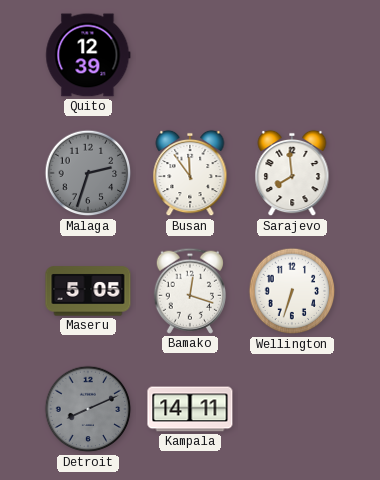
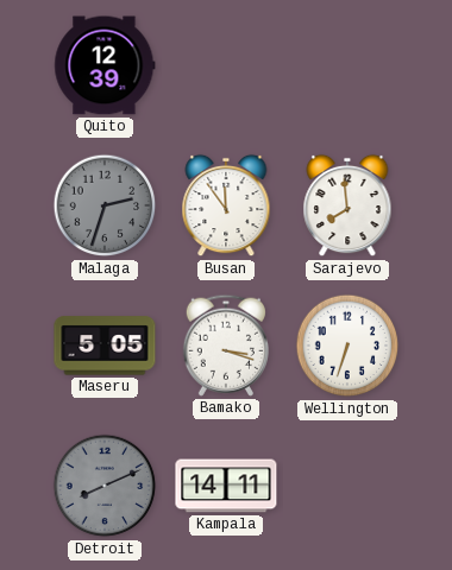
Bamako: 12:18 -> 3:18
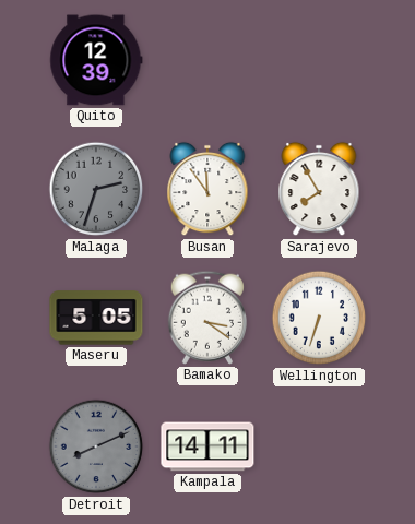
Sarajevo: 7:59 -> 7:55
Bamako: 3:18 -> 3:21
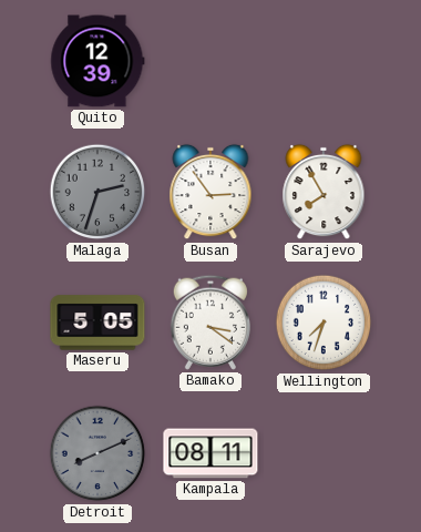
Busan: 11:54 -> 2:54
Wellington: 6:33 -> 7:33
Kampala: 14:11 -> 08:11
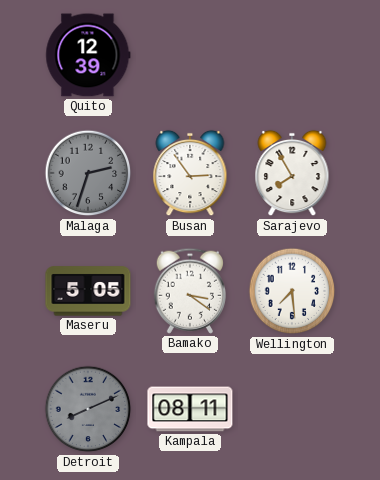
Wellington: 7:33 -> 7:29
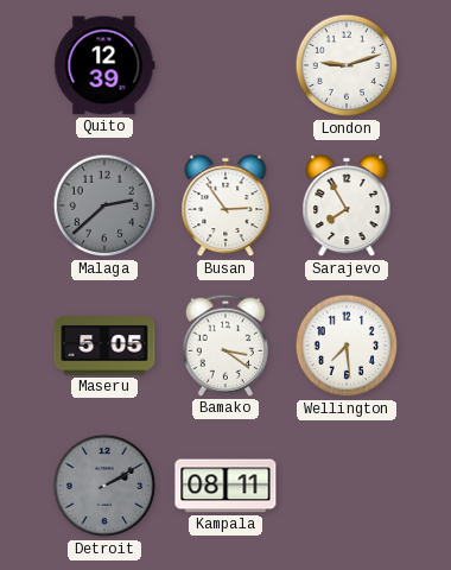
London: none -> 9:12
Malaga: 2:33 -> 2:38
Detroit: 8:11 -> 2:10
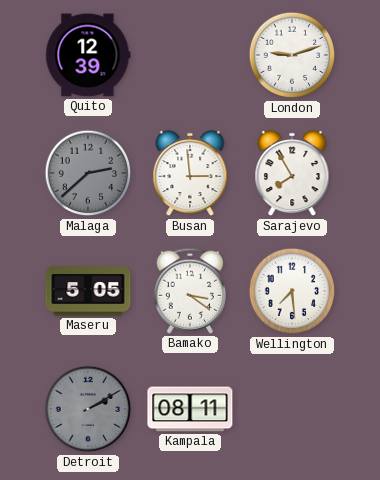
Busan: 2:54 -> 2:59
